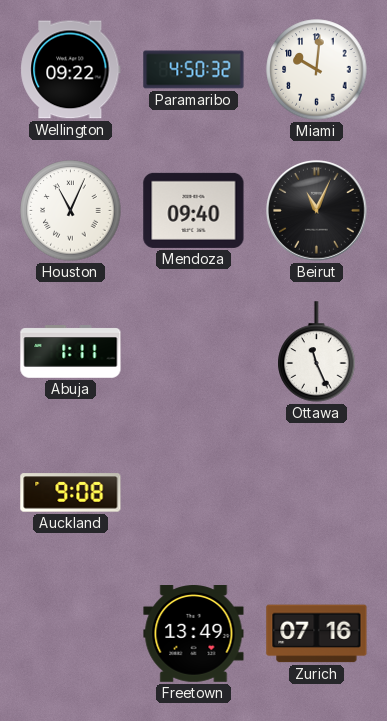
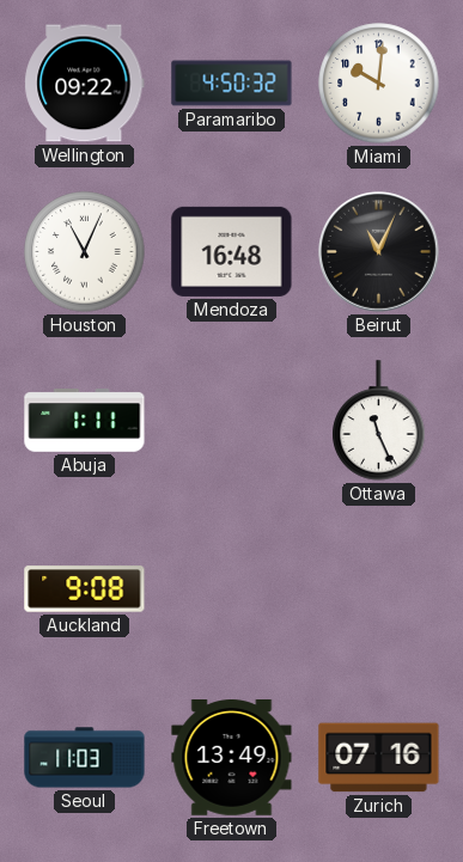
Mendoza: 09:40 -> 16:48
Seoul: none -> 11:03
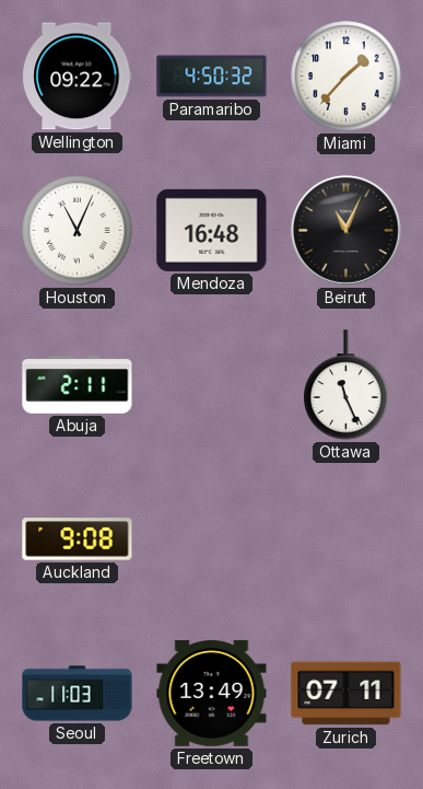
Miami: 10:01 -> 1:37
Abuja: 1:11 -> 2:11
Zurich: 07:16 -> 07:11
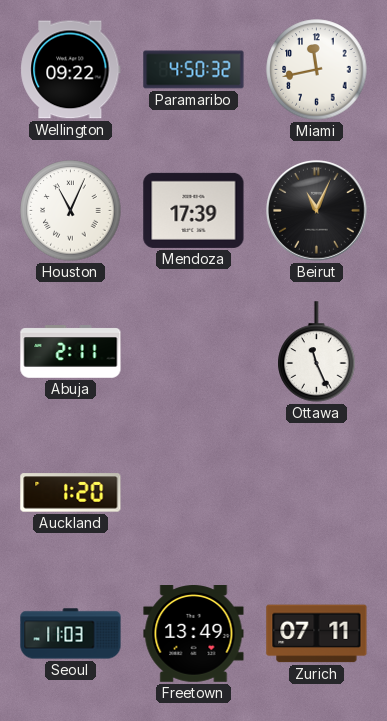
Miami: 1:37 -> 11:43
Mendoza: 16:48 -> 17:39
Auckland: 9:08 -> 1:20
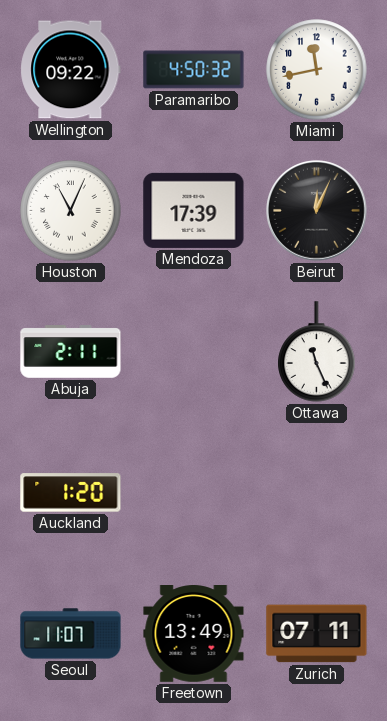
Beirut: 11:04 -> 12:04
Seoul: 11:03 -> 11:07
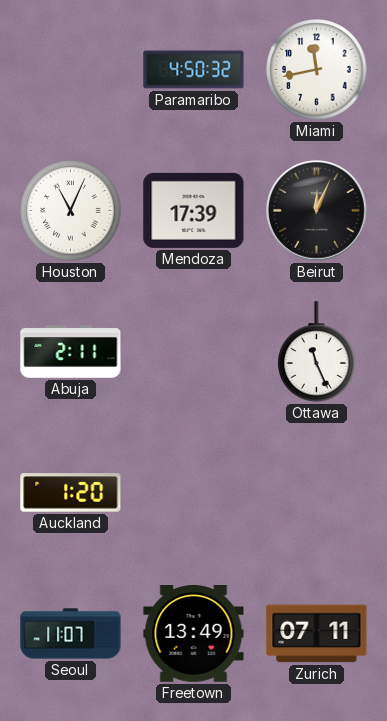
Wellington: 09:22 -> none
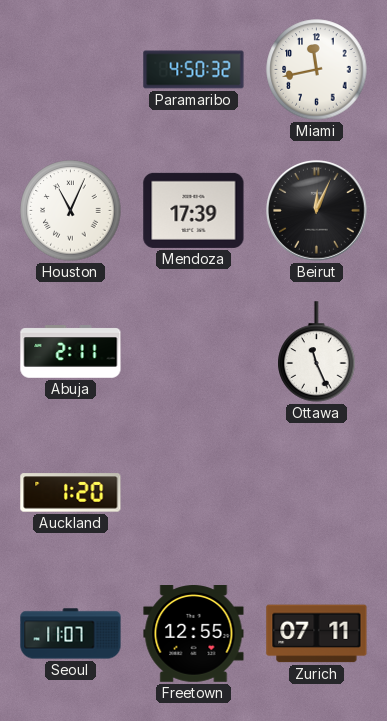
Freetown: 13:49 -> 12:55
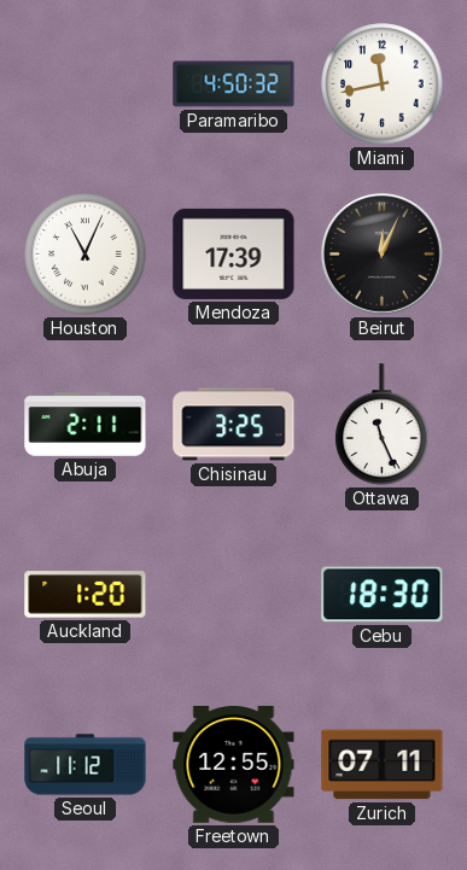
Chisinau: none -> 3:25
Cebu: none -> 18:30
Seoul: 11:07 -> 11:12
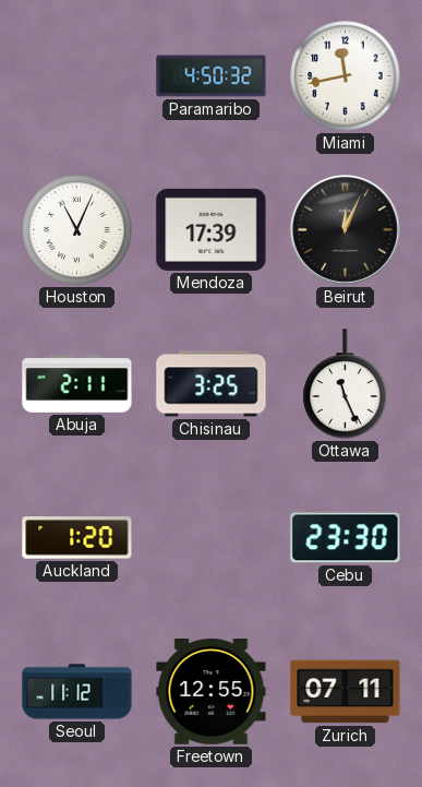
Cebu: 18:30 -> 23:30
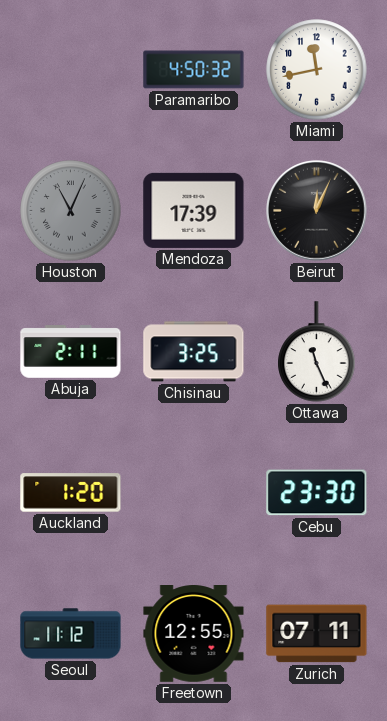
Houston dial: white -> grey
